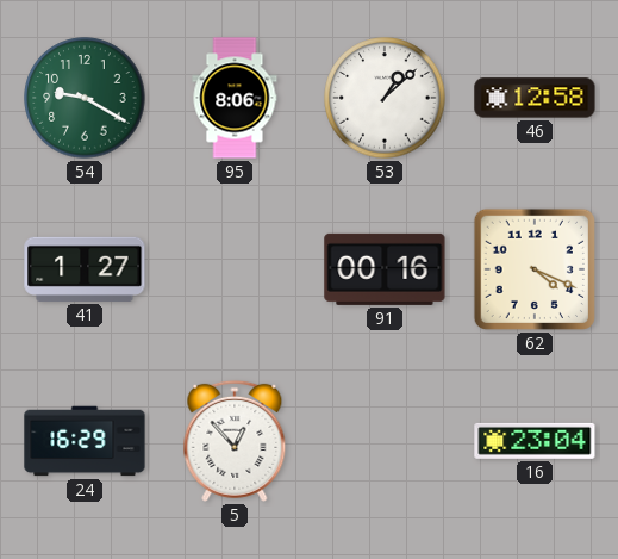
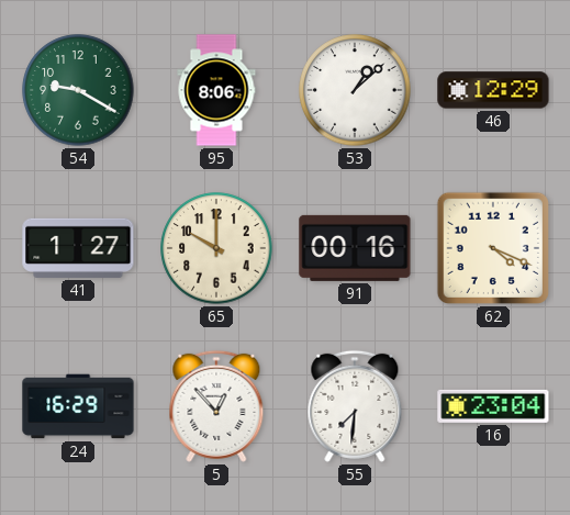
46: 12:58 -> 12:29
65: none -> 10:00
55: none -> 7:31
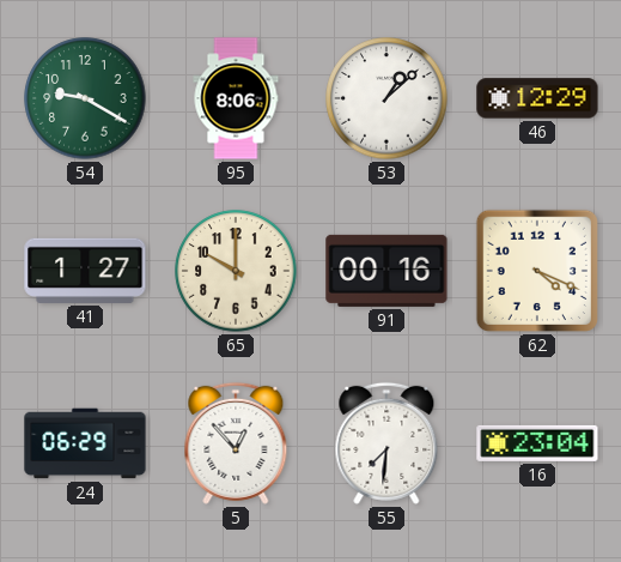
24: 16:29 -> 06:29
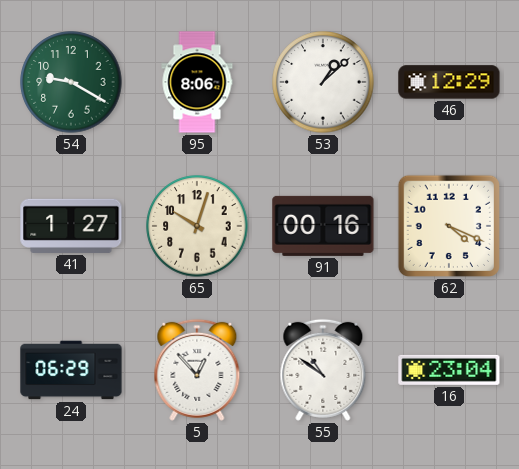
65: 10:00 -> 10:03
55: 7:31 -> 10:51
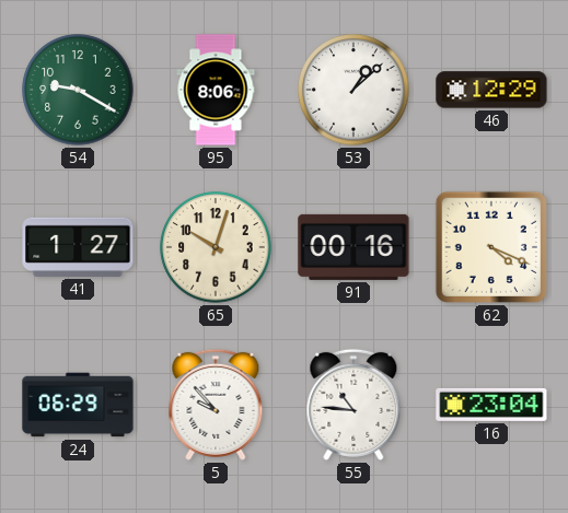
5: 12:53 -> 9:53
55: 10:51 -> 10:46
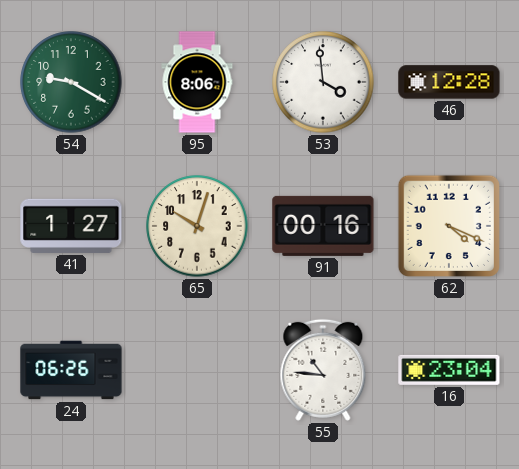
53: 1:08 -> 3:59
46: 12:29 -> 12:28
24: 06:29 -> 06:26
5: 9:53 -> none
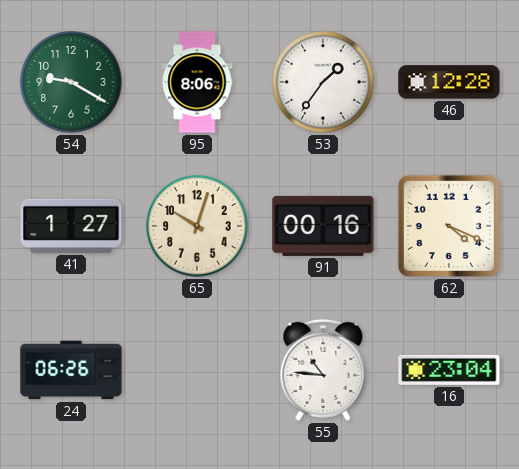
53: 3:59 -> 1:36
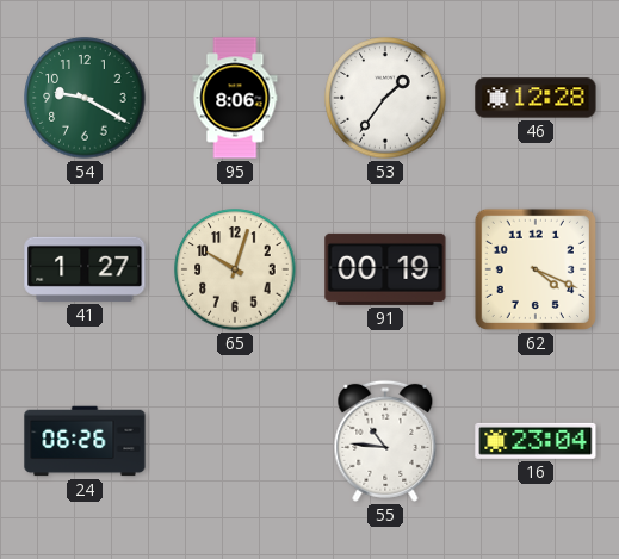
91: 00:16 -> 00:19
